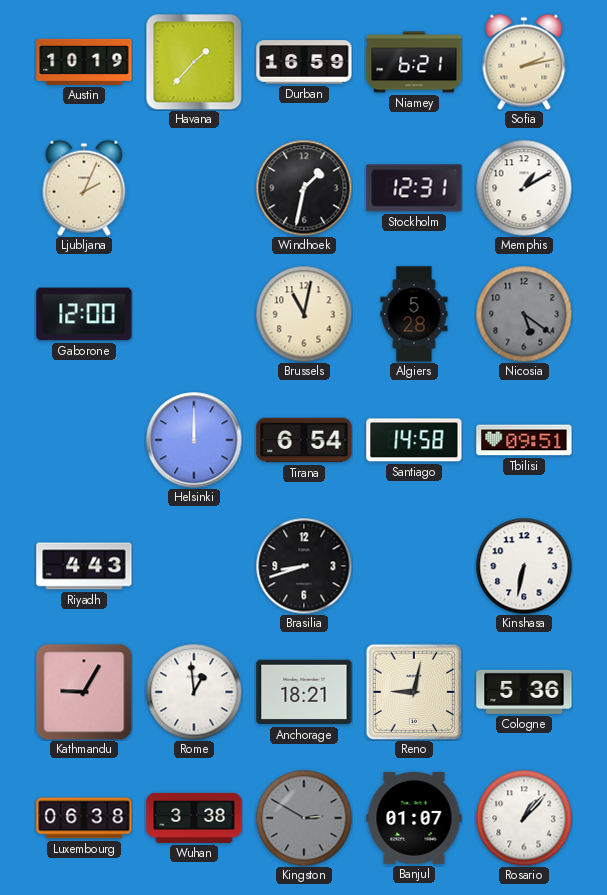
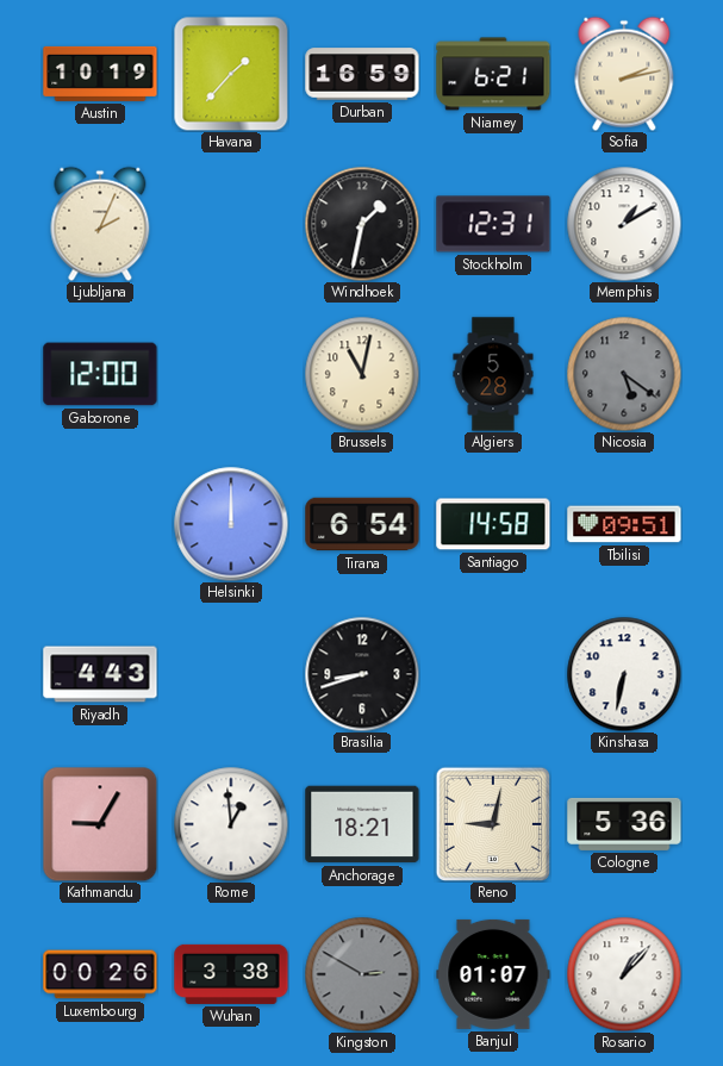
Luxembourg: 06:38 -> 00:26
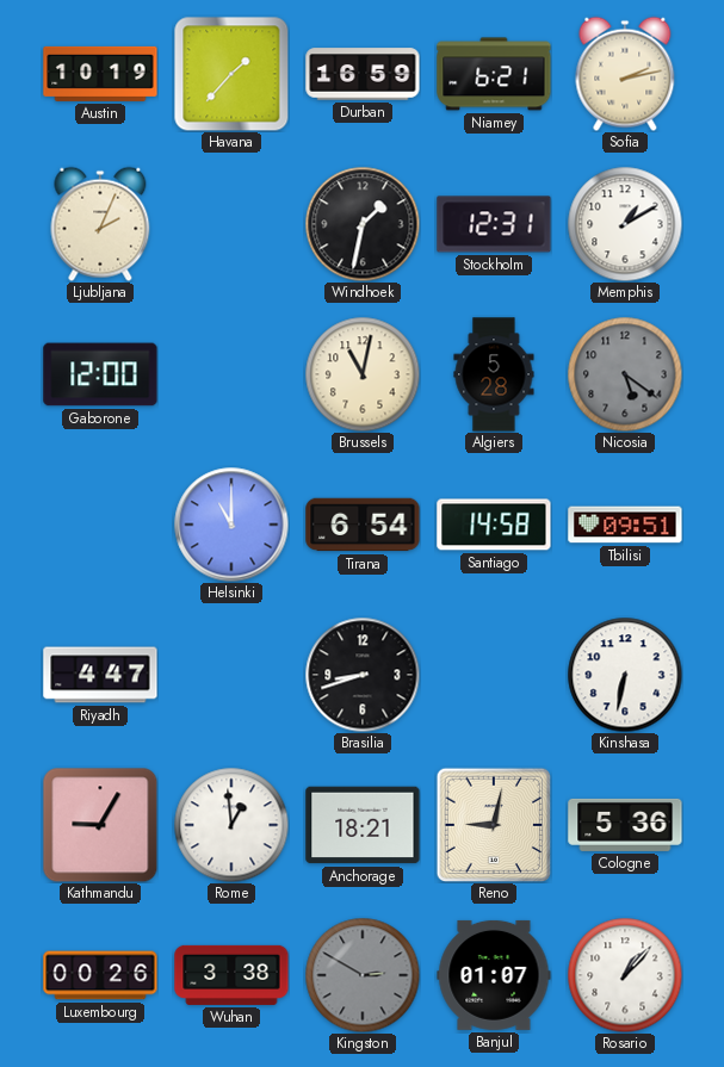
Helsinki: 12:00 -> 11:00
Riyadh: 4:43 -> 4:47
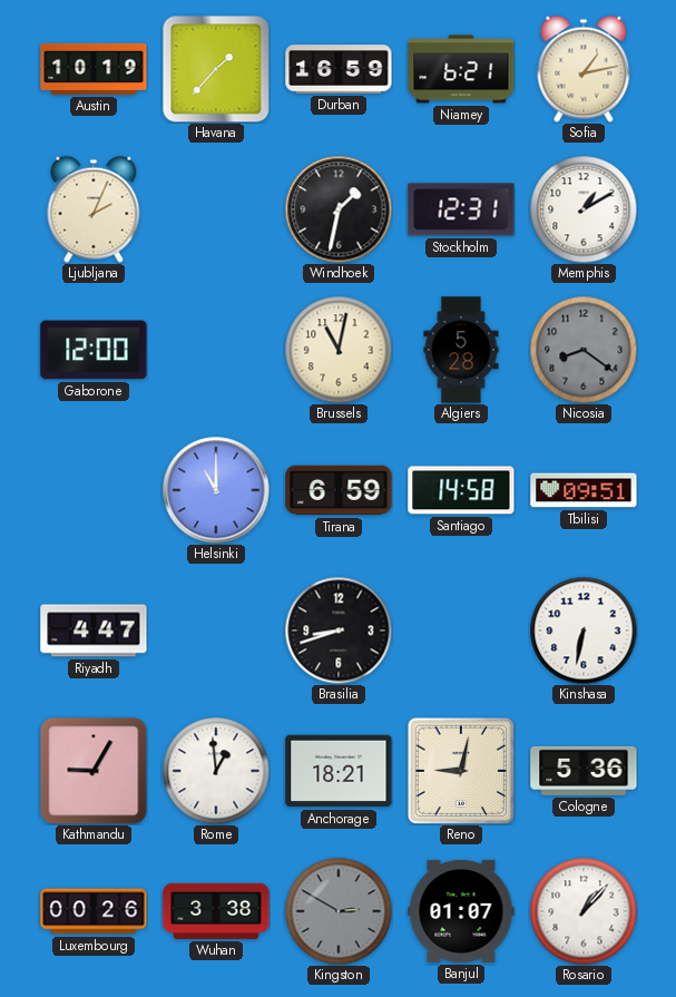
Sofia: 2:13 -> 1:13
Nicosia: 5:21 -> 8:21
Tirana: 6:54 -> 6:59
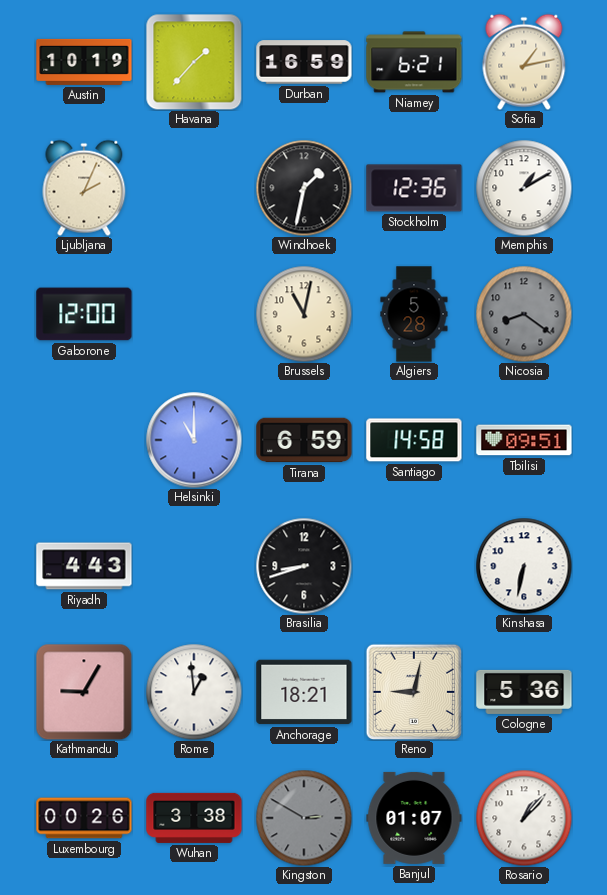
Stockholm: 12:31 -> 12:36
Riyadh: 4:47 -> 4:43
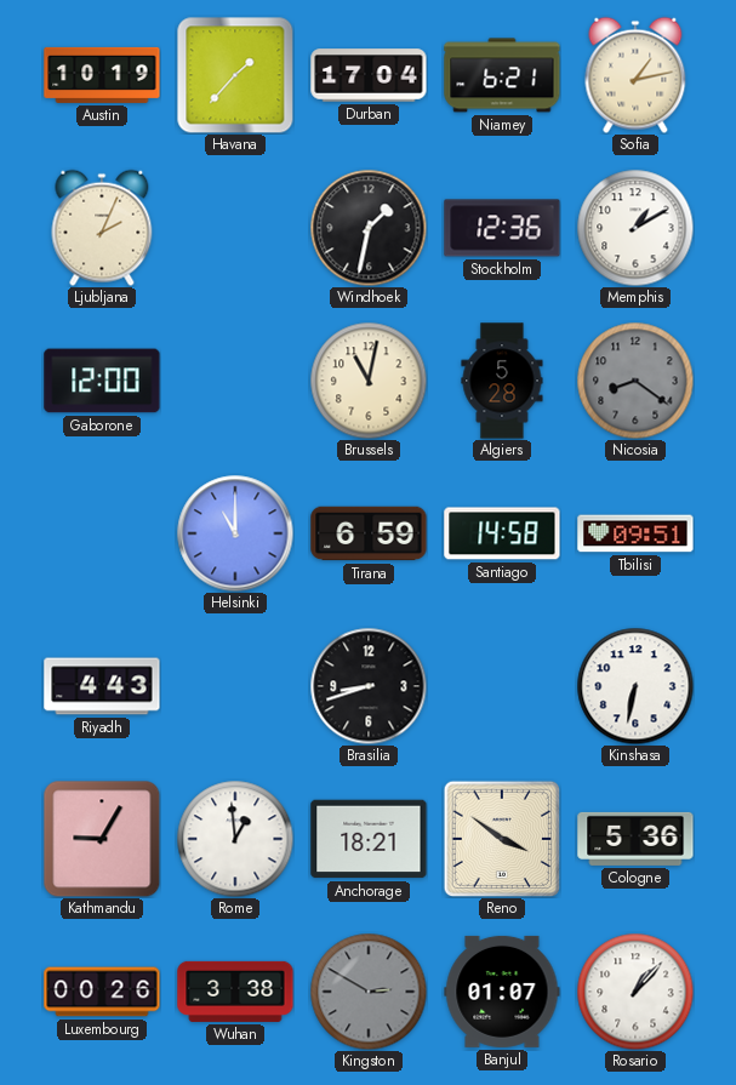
Durban: 16:59 -> 17:04
Reno: 9:02 -> 3:51
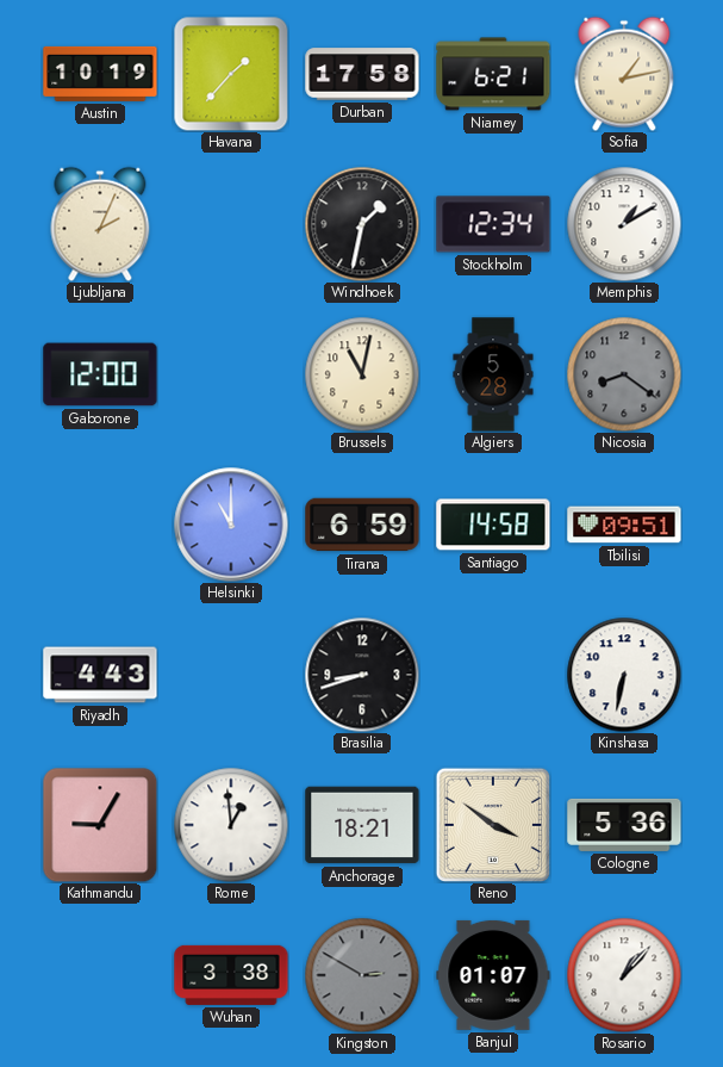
Durban: 17:04 -> 17:58
Stockholm: 12:36 -> 12:34
Luxembourg: 00:26 -> none
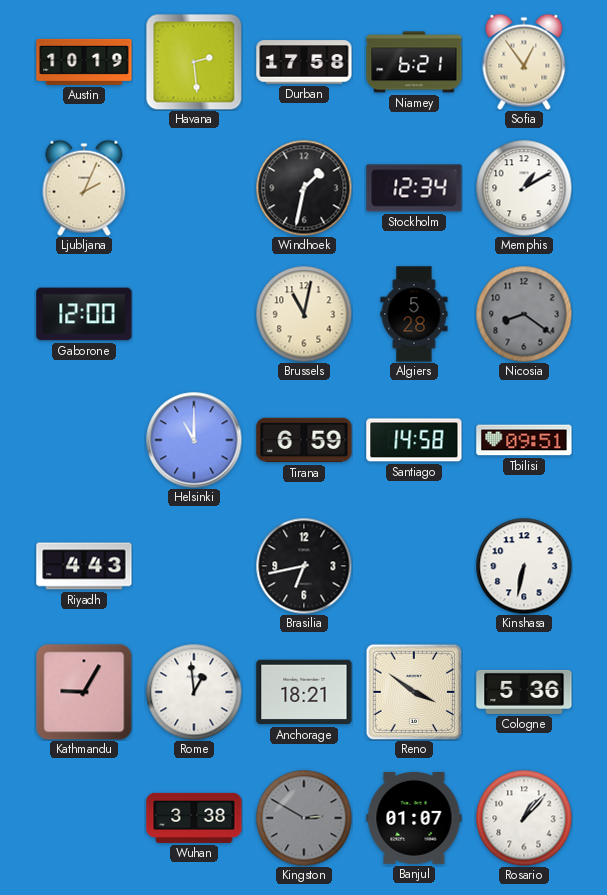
Havana: 1:37 -> 2:29
Sofia: 1:13 -> 12:54
Brasilia: 8:42 -> 6:43
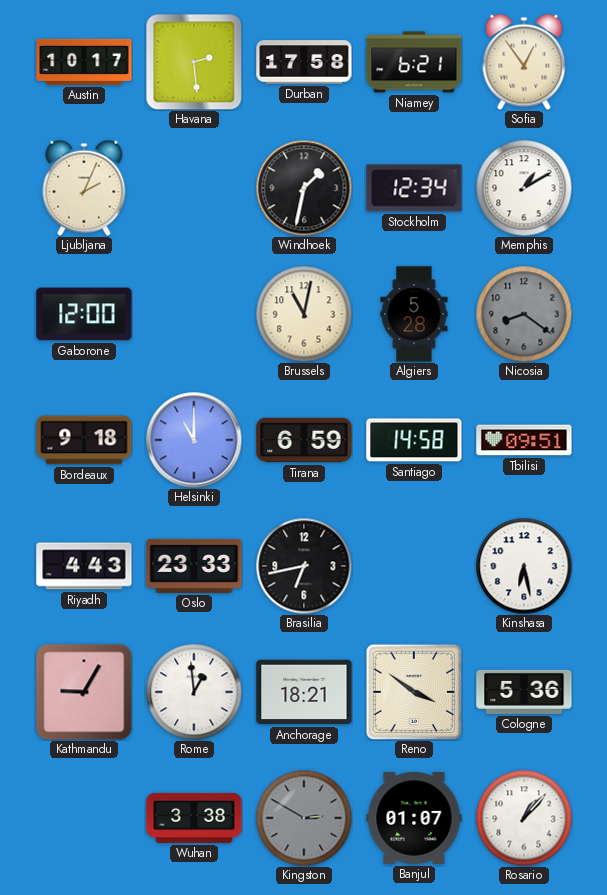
Austin: 10:19 -> 10:17
Bordeaux: none -> 9:18
Oslo: none -> 23:33
Kinshasa: 6:32 -> 6:28
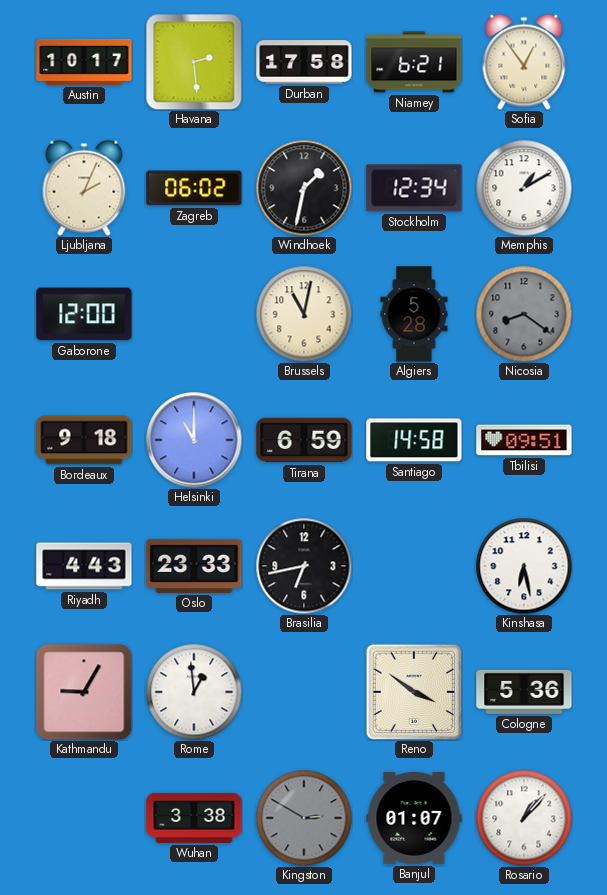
Zagreb: none -> 06:02
Anchorage: 18:21 -> none
